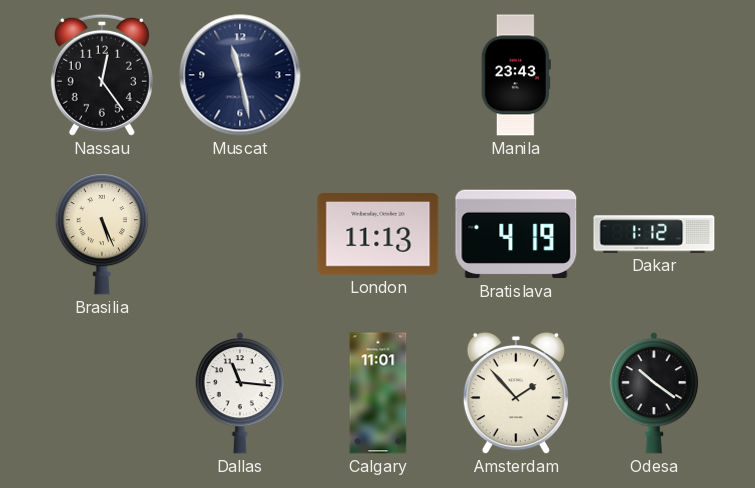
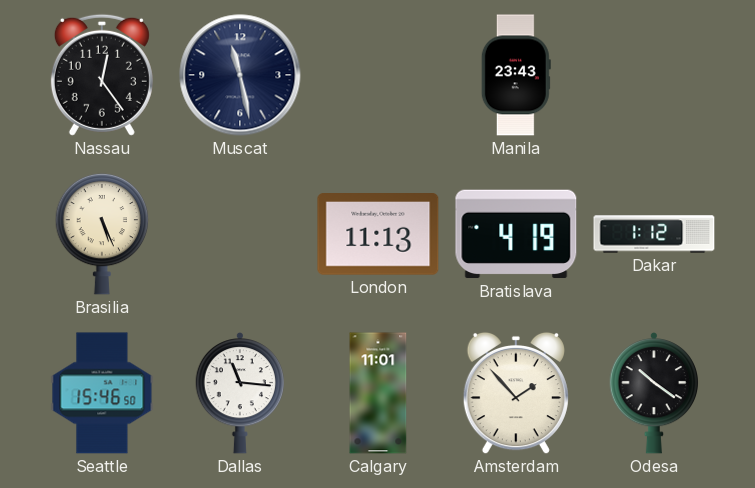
Seattle: none -> 15:46
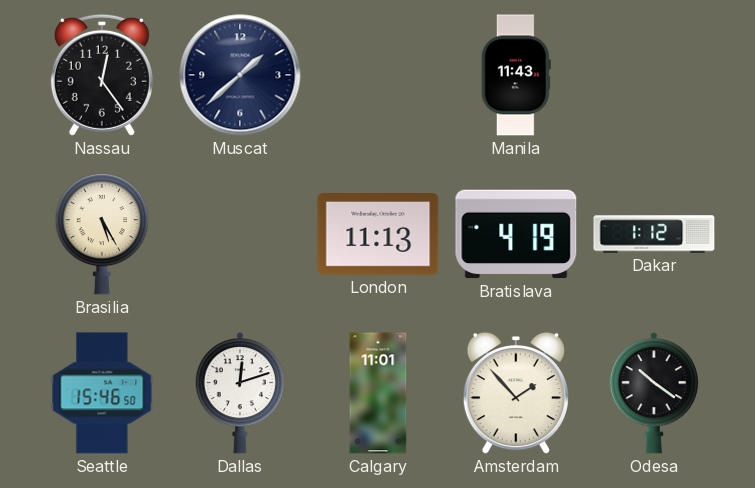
Muscat: 11:28 -> 1:38
Manila: 23:43 -> 11:43
Brasilia: 5:26 -> 5:25
Dallas: 11:16 -> 12:12
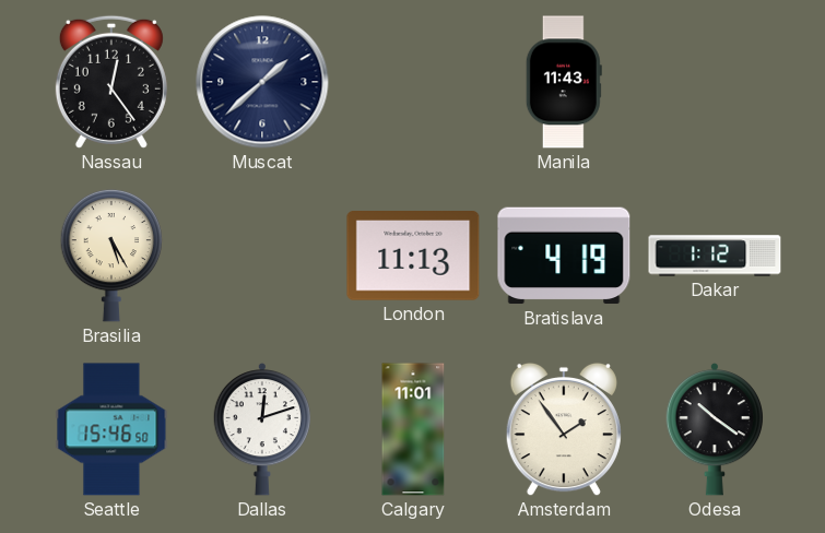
Amsterdam: 1:53 -> 1:54
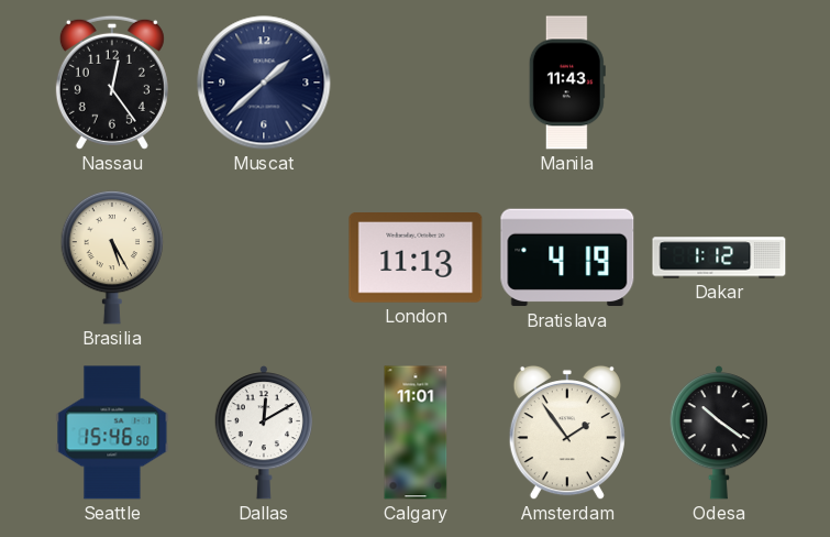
Dallas: 12:12 -> 12:10
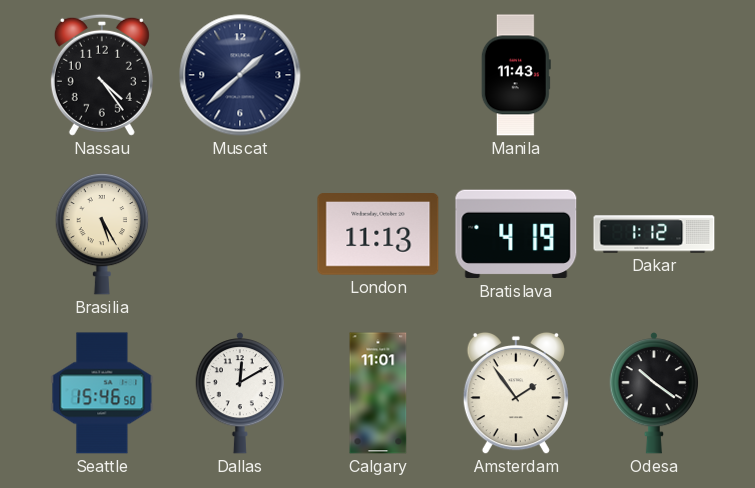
Nassau: 12:24 -> 4:24
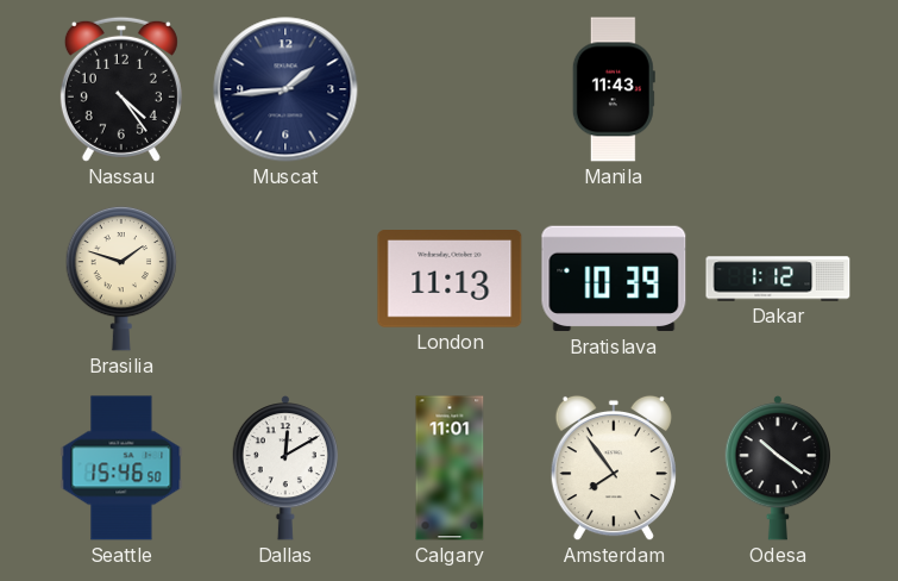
Muscat: 1:38 -> 1:44
Brasilia: 5:25 -> 1:48
Bratislava: 4:19 -> 10:39
Amsterdam: 1:54 -> 7:54
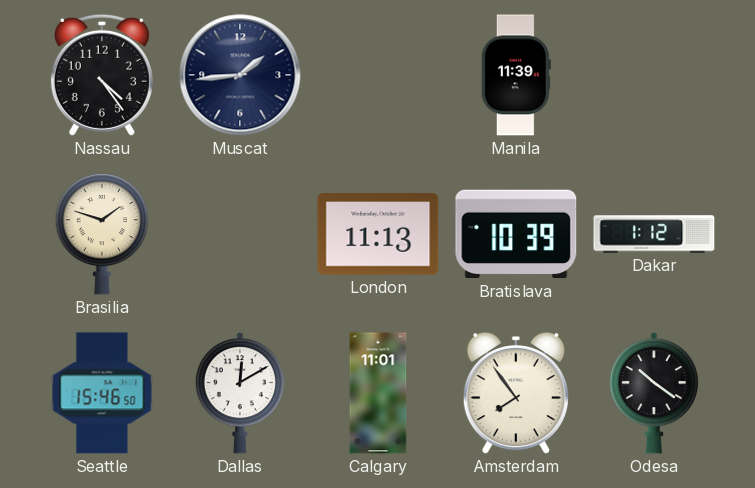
Manila: 11:43 -> 11:39
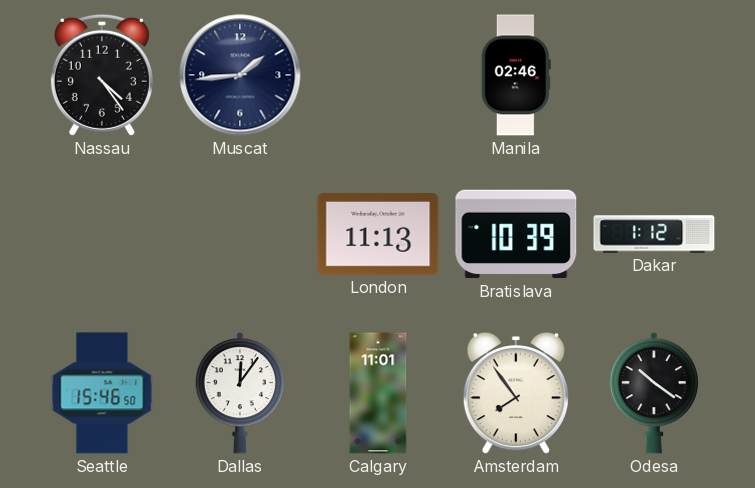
Manila: 11:39 -> 02:46
Brasilia: 1:48 -> none
Dallas: 12:10 -> 12:06
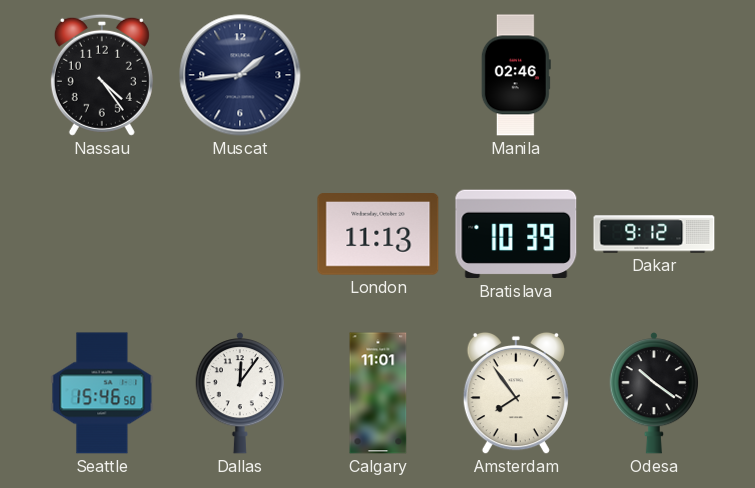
Dakar: 1:12 -> 9:12
